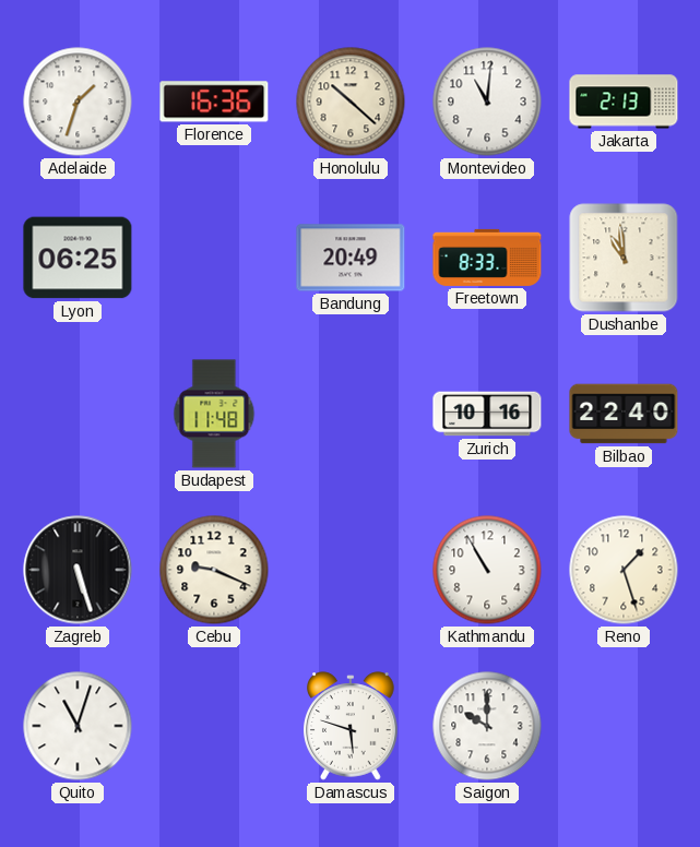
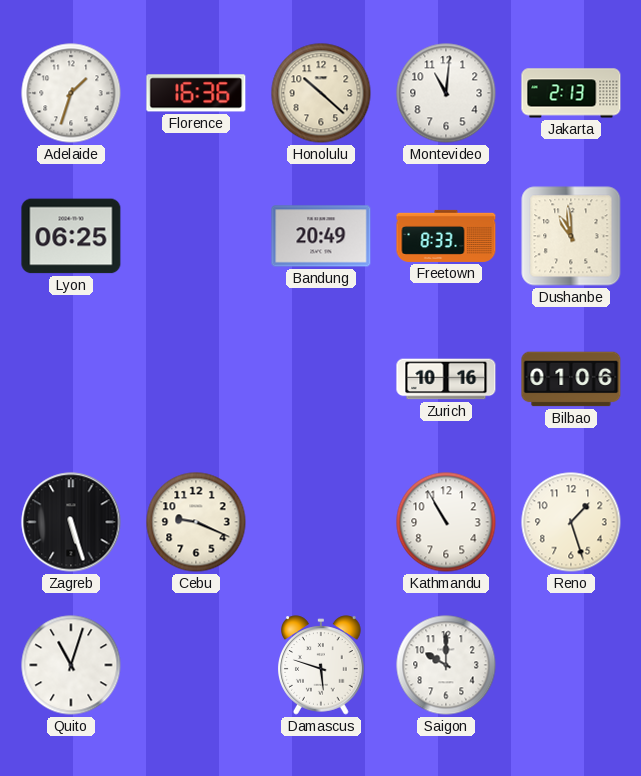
Budapest: 11:48 -> none
Bilbao: 22:40 -> 01:06
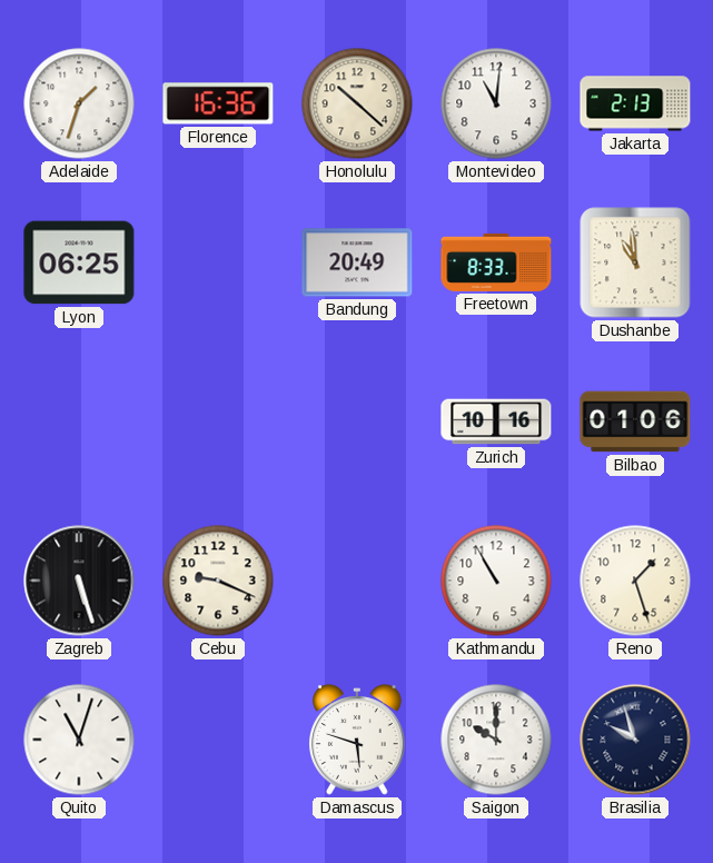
Brasilia: none -> 9:57
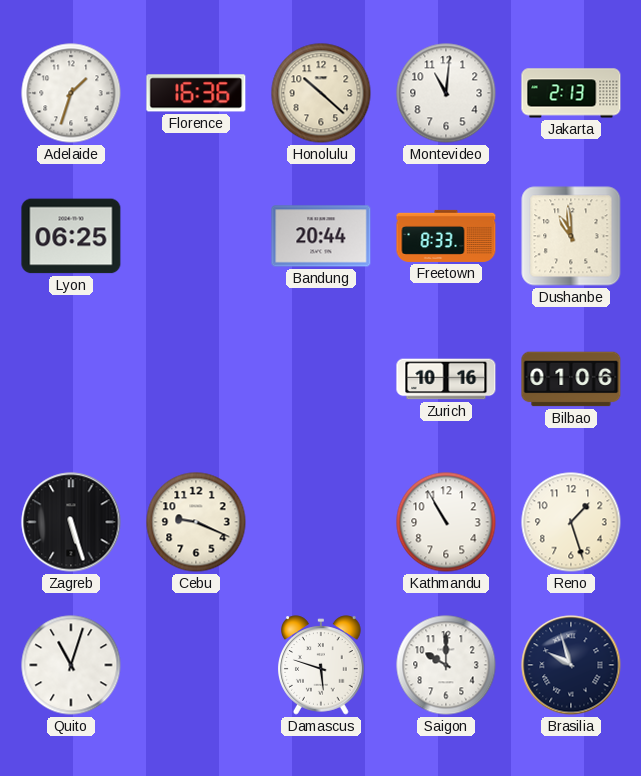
Bandung: 20:49 -> 20:44
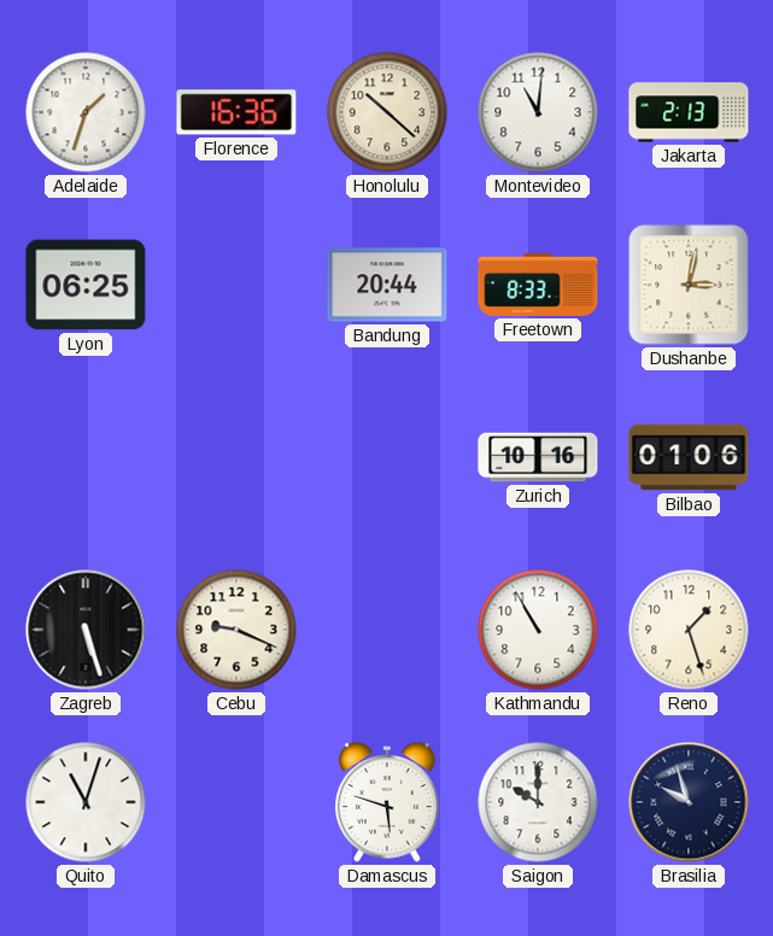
Dushanbe: 10:59 -> 3:02
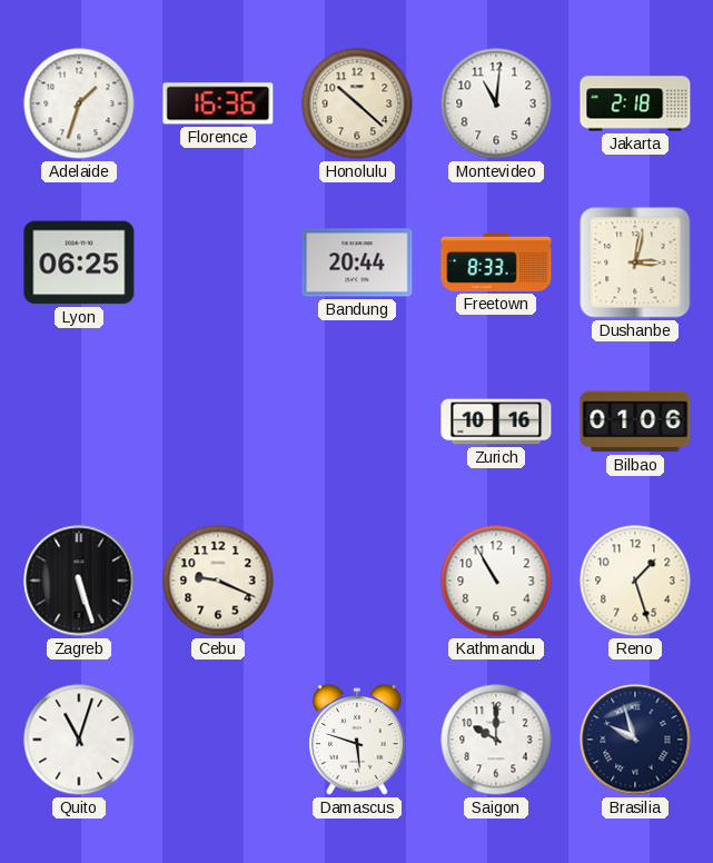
Jakarta: 2:13 -> 2:18
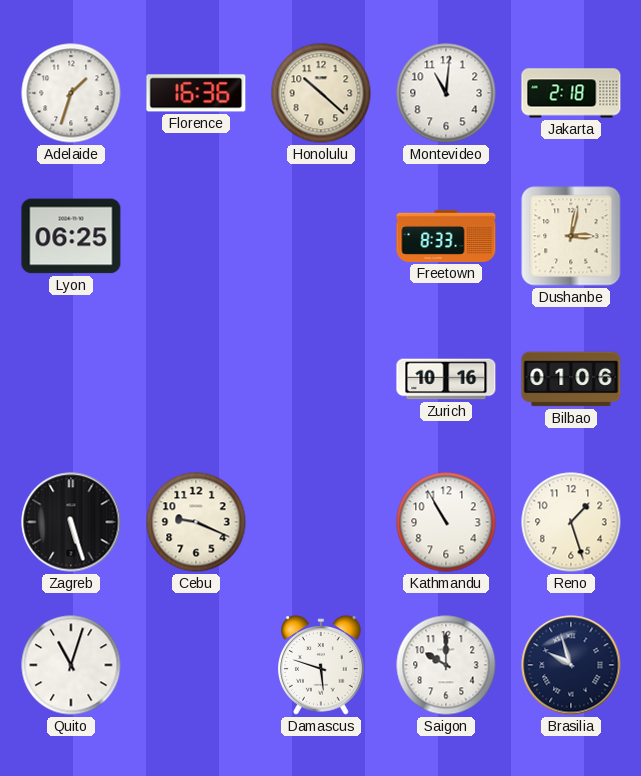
Bandung: 20:44 -> none
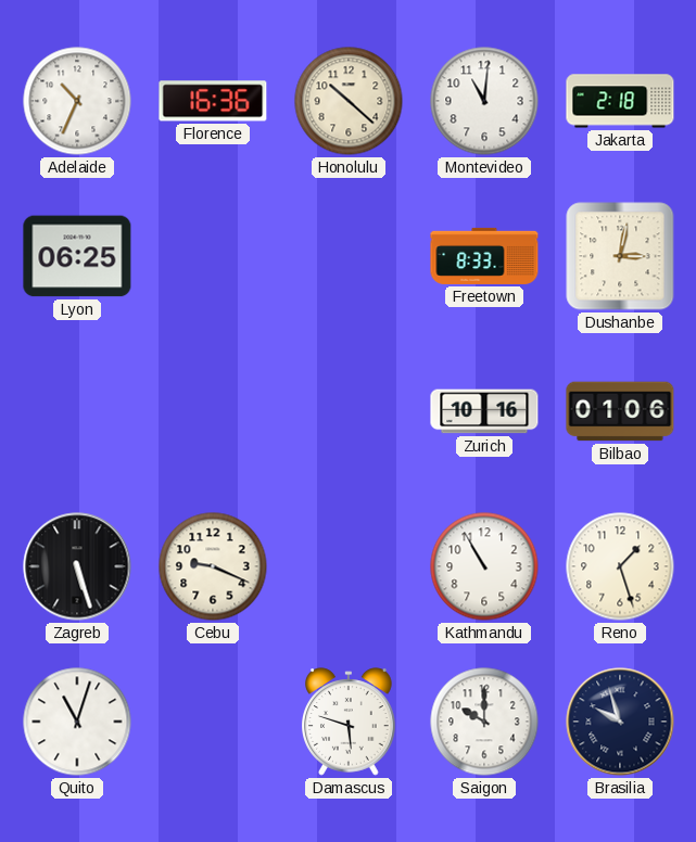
Adelaide: 1:33 -> 10:34
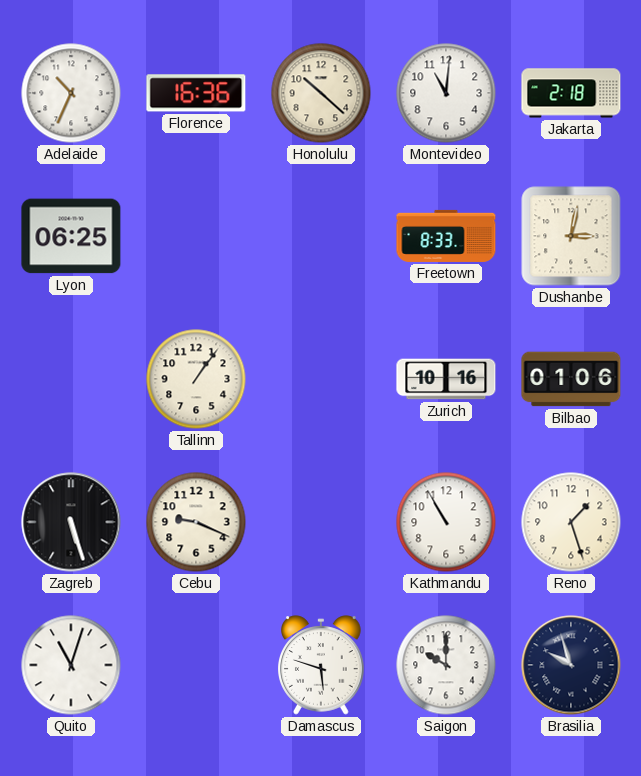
Tallinn: none -> 1:06
